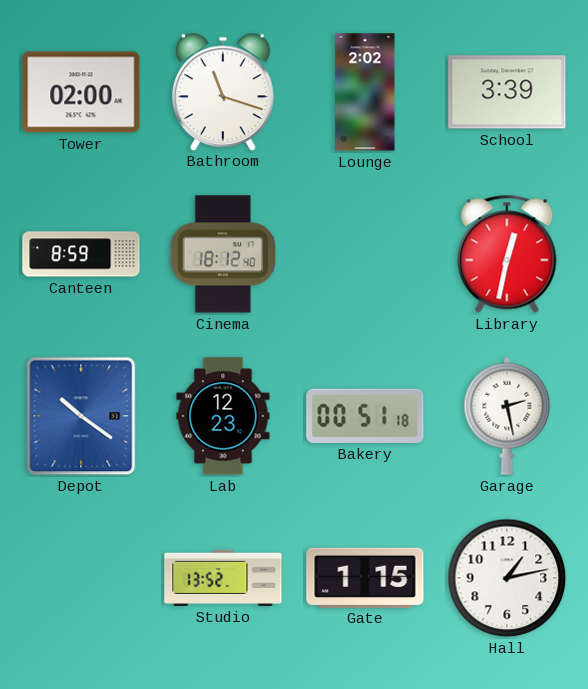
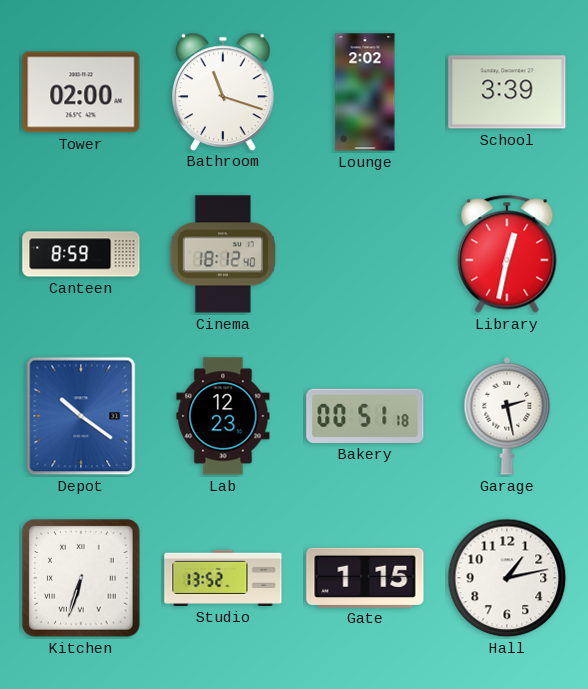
Kitchen: none -> 6:33
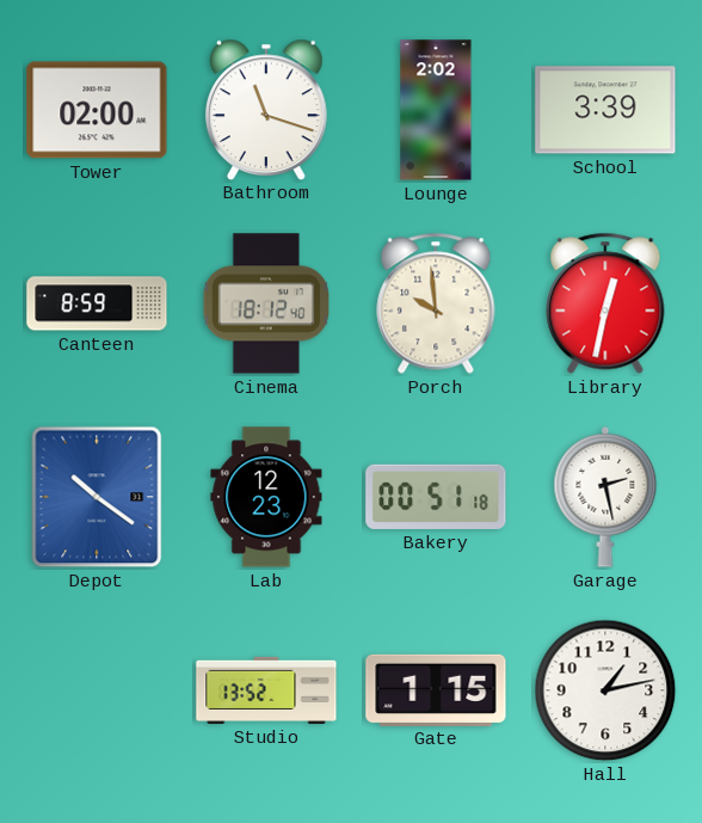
Porch: none -> 9:59
Kitchen: 6:33 -> none
